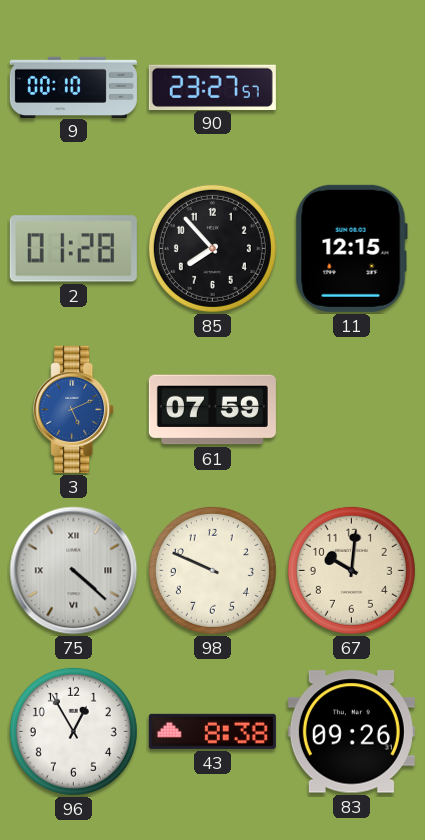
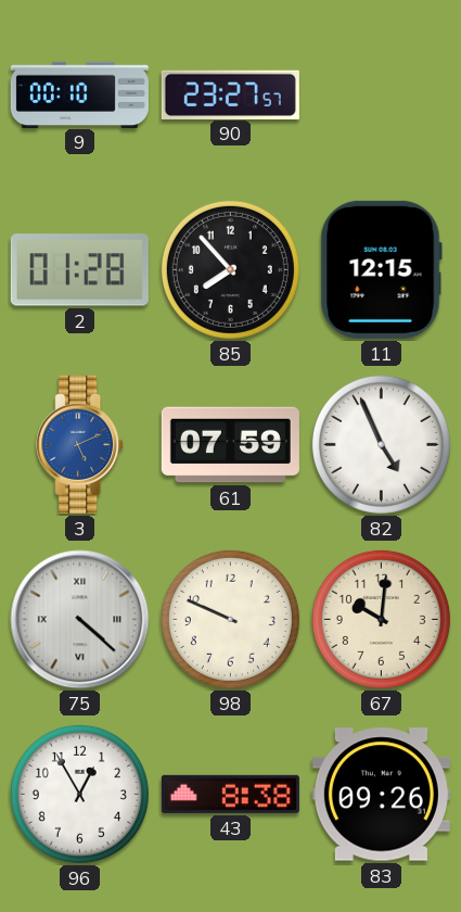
82: none -> 4:56
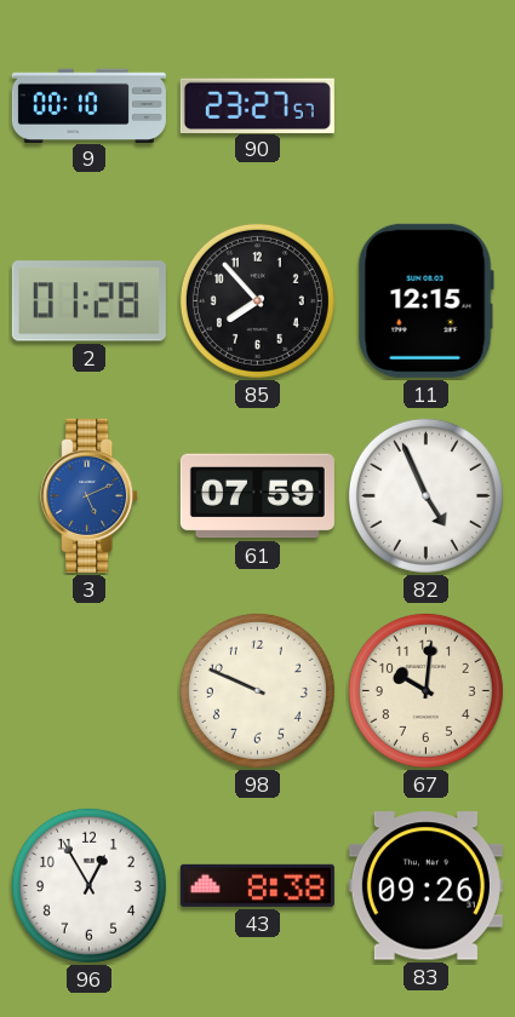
75: 4:22 -> none
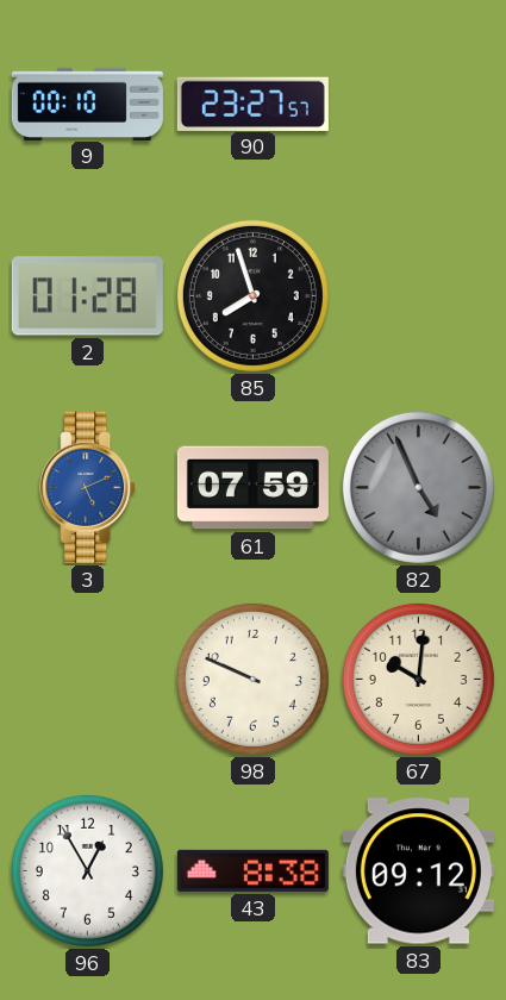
85: 7:53 -> 7:57
11: 12:15 -> none
82 dial: white -> grey
83: 09:26 -> 09:12
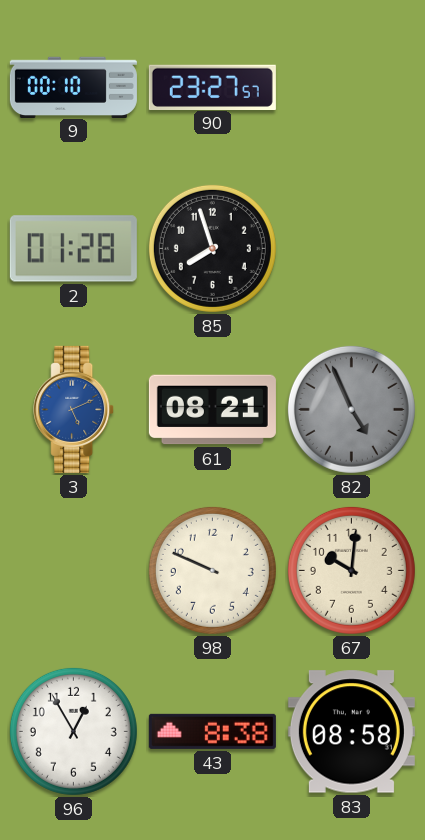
61: 07:59 -> 08:21
83: 09:12 -> 08:58
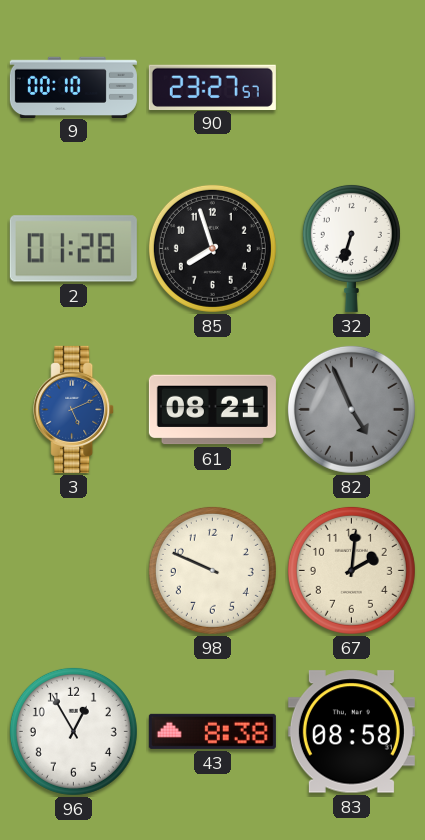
32: none -> 6:33
67: 10:01 -> 2:01
